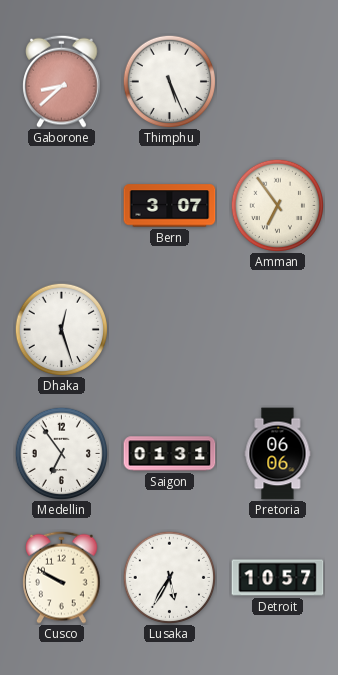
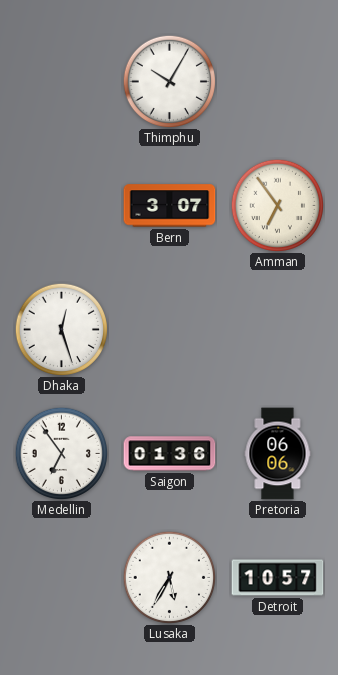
Gaborone: 8:38 -> none
Thimphu: 5:26 -> 10:05
Saigon: 01:31 -> 01:36
Cusco: 9:50 -> none
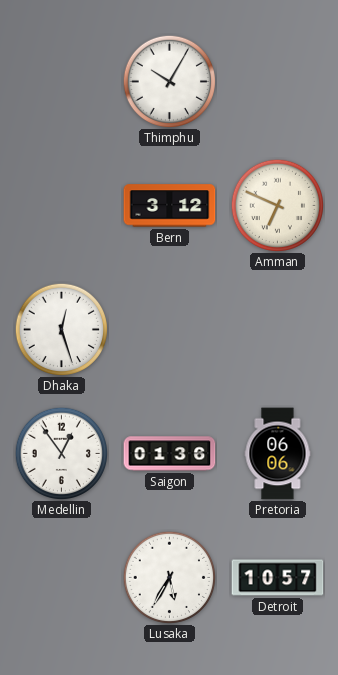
Bern: 3:07 -> 3:12
Amman: 6:54 -> 6:49
Medellin: 6:54 -> 12:54
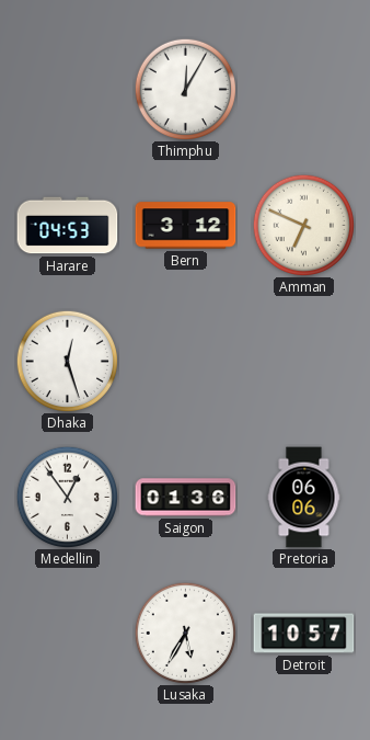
Thimphu: 10:05 -> 12:05
Harare: none -> 04:53
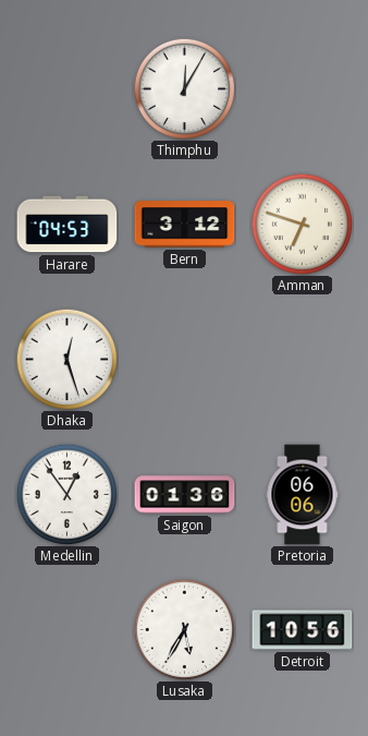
Amman: 6:49 -> 6:48
Detroit: 10:57 -> 10:56
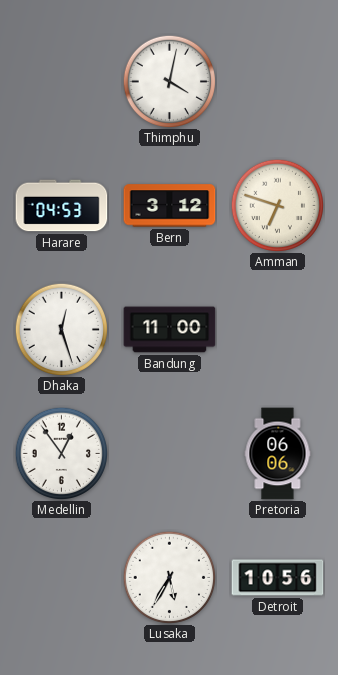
Thimphu: 12:05 -> 4:02
Bandung: none -> 11:00
Saigon: 01:36 -> none
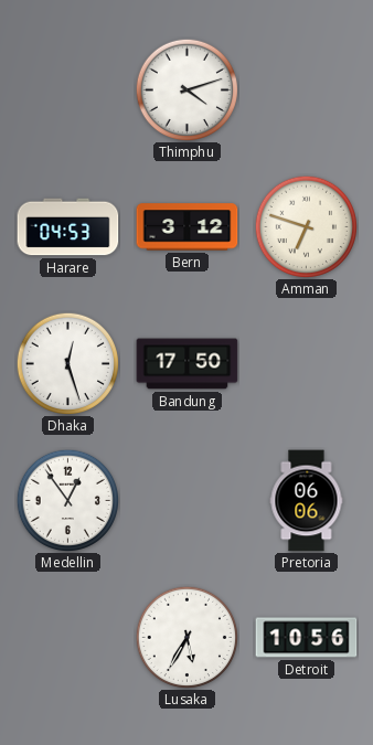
Thimphu: 4:02 -> 4:12
Bandung: 11:00 -> 17:50
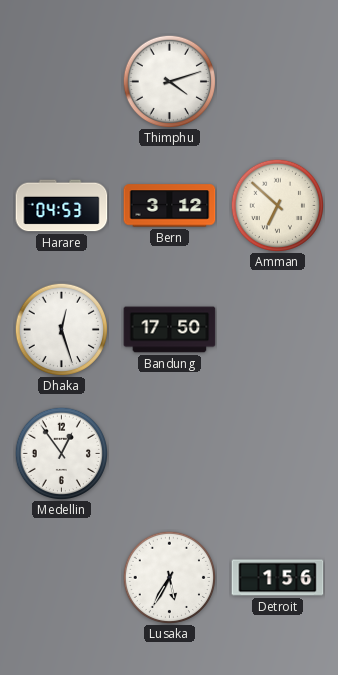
Amman: 6:48 -> 6:52
Pretoria: 06:06 -> none
Detroit: 10:56 -> 1:56
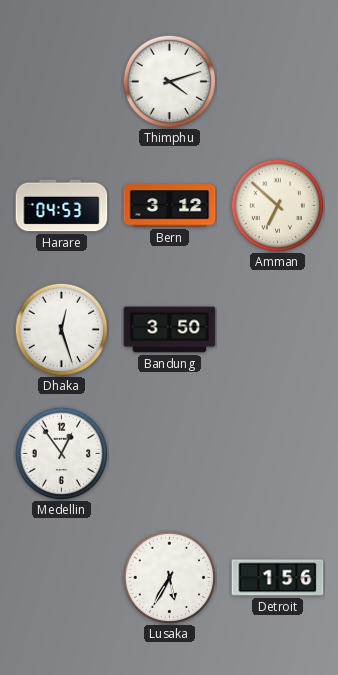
Bandung: 17:50 -> 3:50
